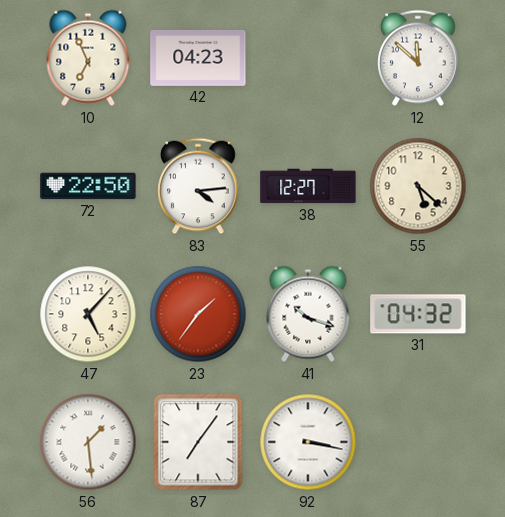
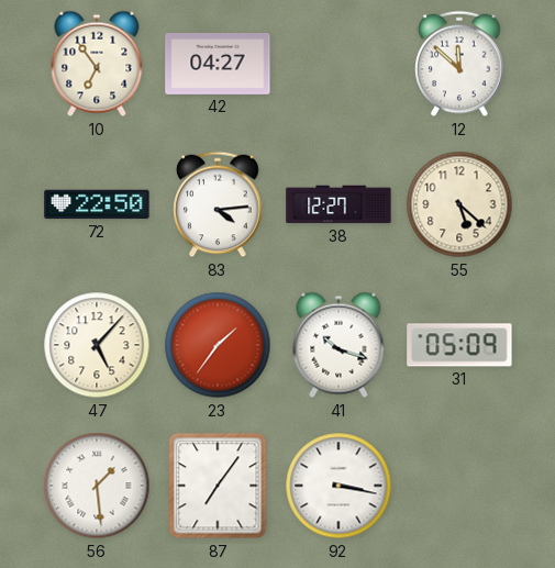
10: 6:56 -> 6:54
42: 04:23 -> 04:27
31: 04:32 -> 05:09
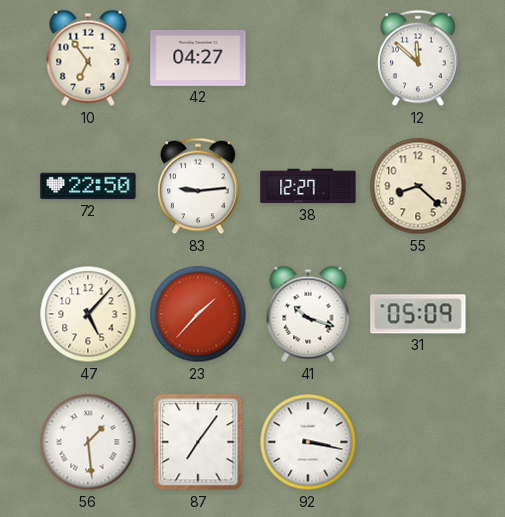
83: 4:14 -> 9:14
55: 5:22 -> 8:22
23: 1:36 -> 1:37
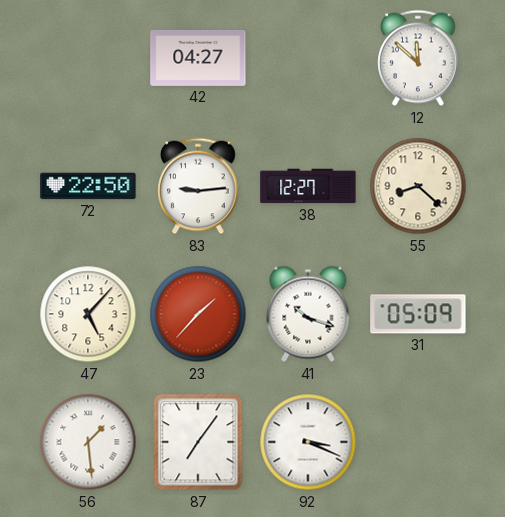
10: 6:54 -> none
92: 3:17 -> 3:19
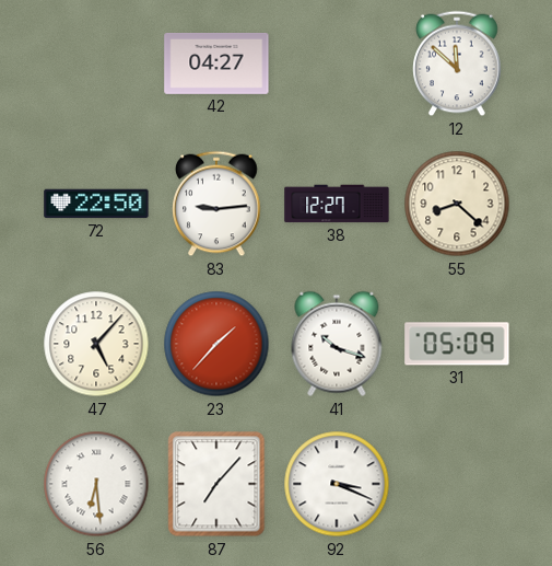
56: 1:29 -> 6:29
87: 7:06 -> 7:07
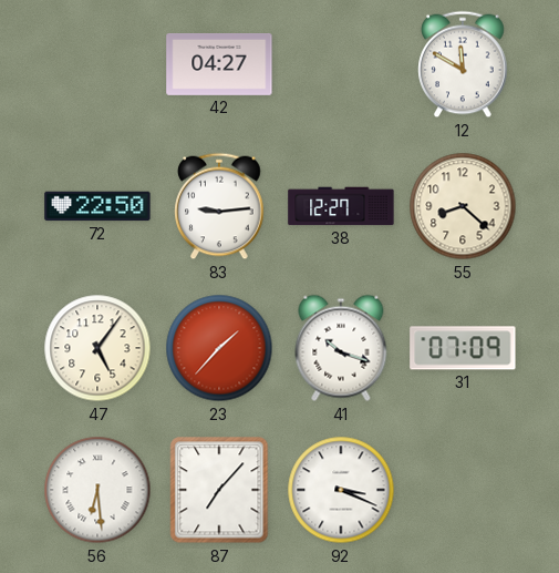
12: 11:52 -> 11:50
47: 5:07 -> 5:06
31: 05:09 -> 07:09
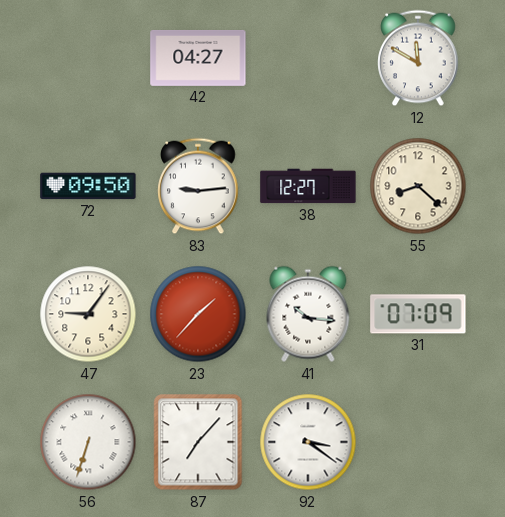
72: 22:50 -> 09:50
47: 5:06 -> 9:06
41: 10:18 -> 10:16
56: 6:29 -> 6:33
92: 3:19 -> 3:21
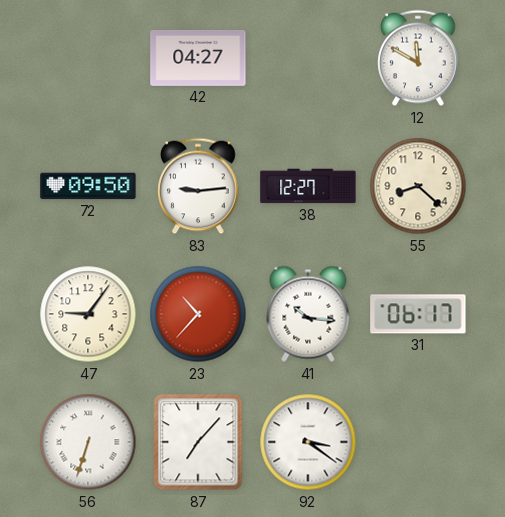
23: 1:37 -> 10:37
31: 07:09 -> 06:17
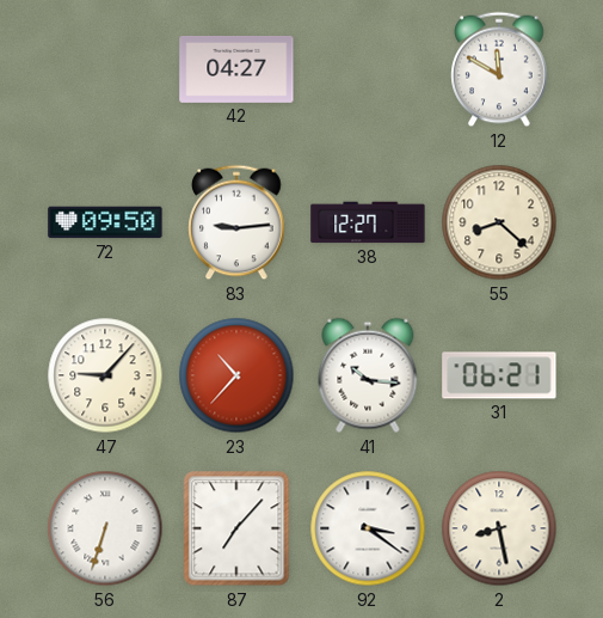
47: 9:06 -> 9:07
31: 06:17 -> 06:21
2: none -> 8:28
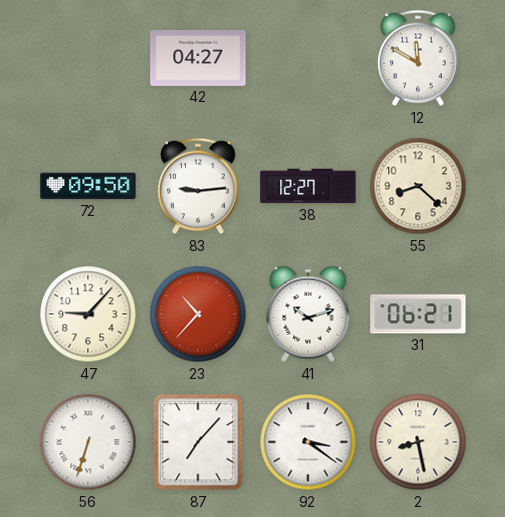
41: 10:16 -> 10:12
